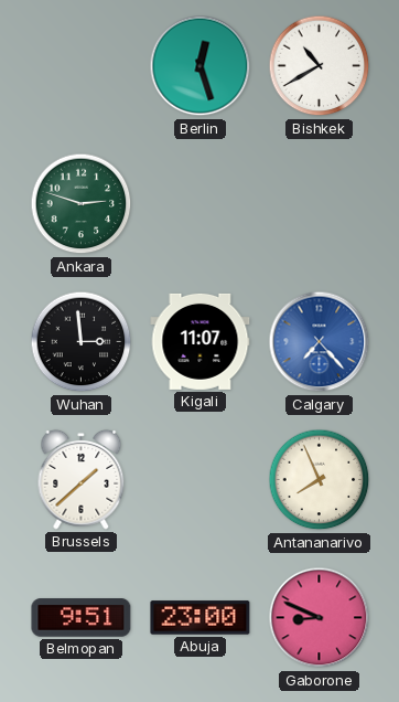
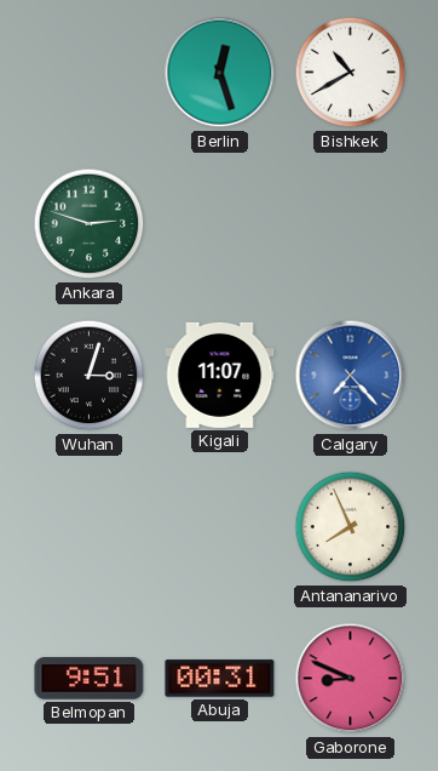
Wuhan: 2:59 -> 3:03
Brussels: 1:38 -> none
Abuja: 23:00 -> 00:31
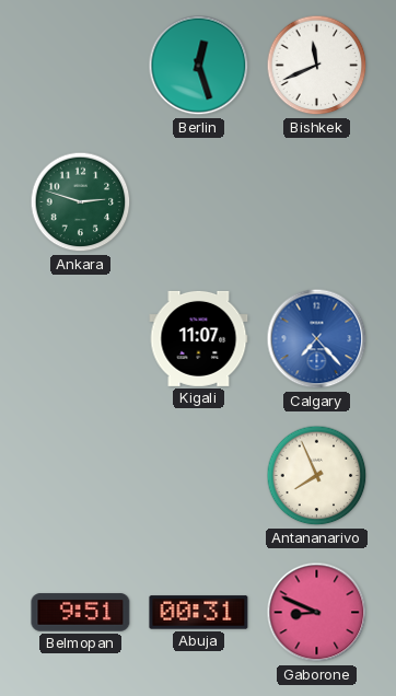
Bishkek: 10:40 -> 11:41
Wuhan: 3:03 -> none
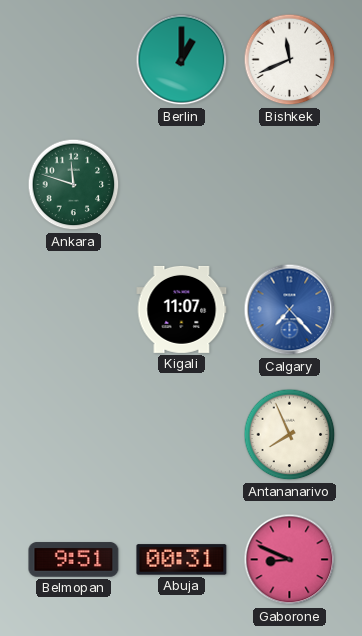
Berlin: 12:27 -> 1:00
Ankara: 2:48 -> 11:48
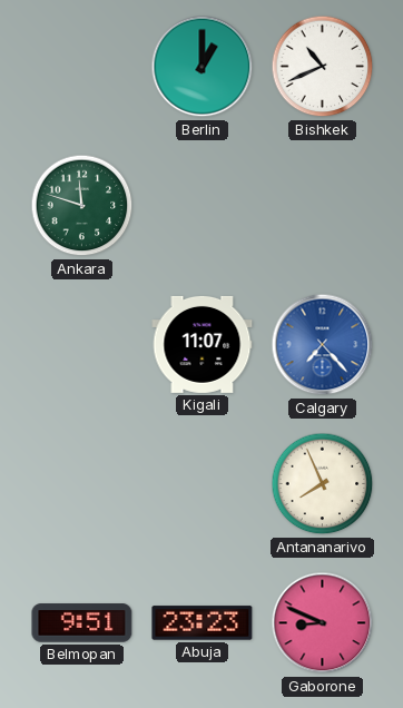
Bishkek: 11:41 -> 10:41
Abuja: 00:31 -> 23:23
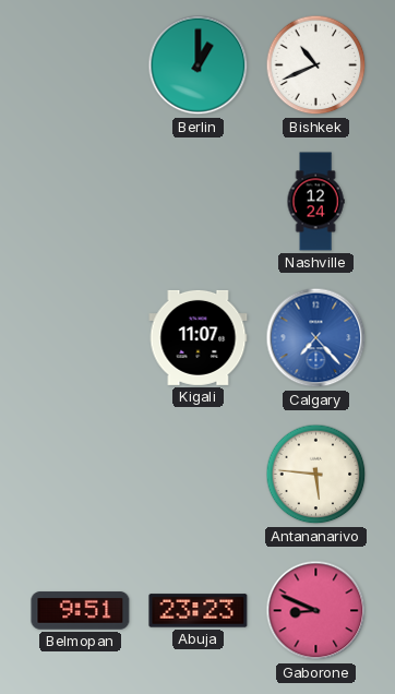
Ankara: 11:48 -> none
Nashville: none -> 12:24
Antananarivo: 7:56 -> 5:46
